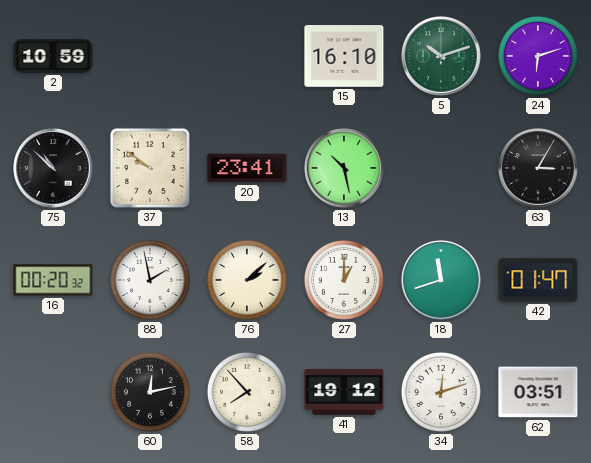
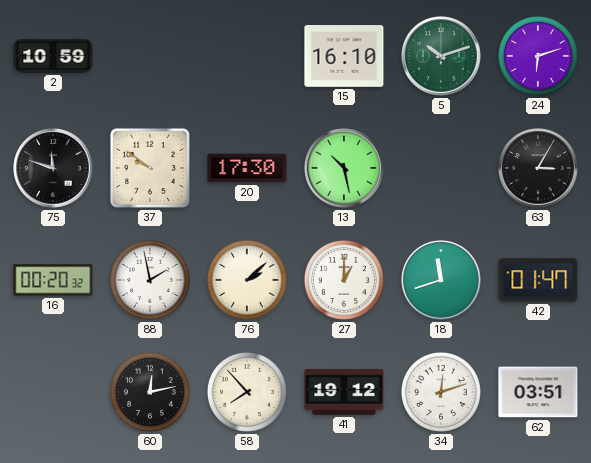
75: 10:52 -> 11:48
20: 23:41 -> 17:30
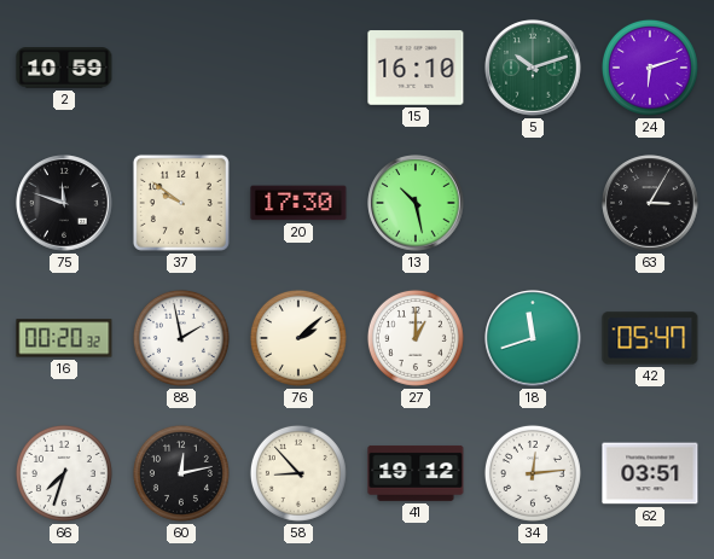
42: 01:47 -> 05:47
66: none -> 7:33
58: 7:53 -> 8:53
34: 12:12 -> 12:14
